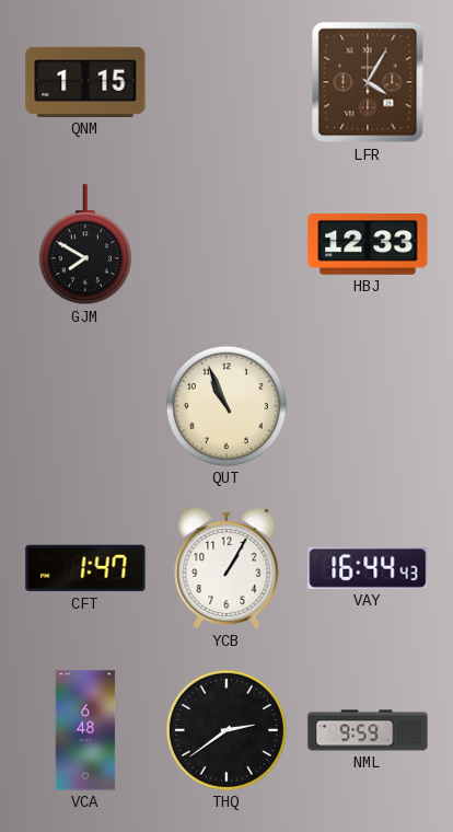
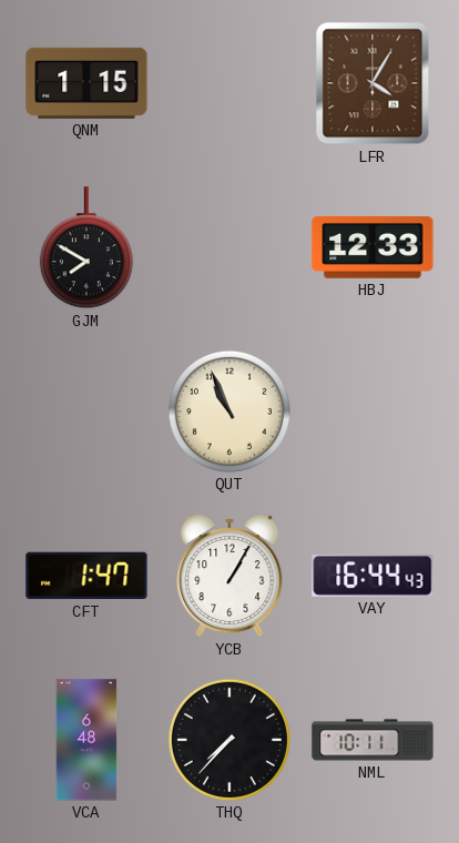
THQ: 2:39 -> 7:37
NML: 9:59 -> 10:11
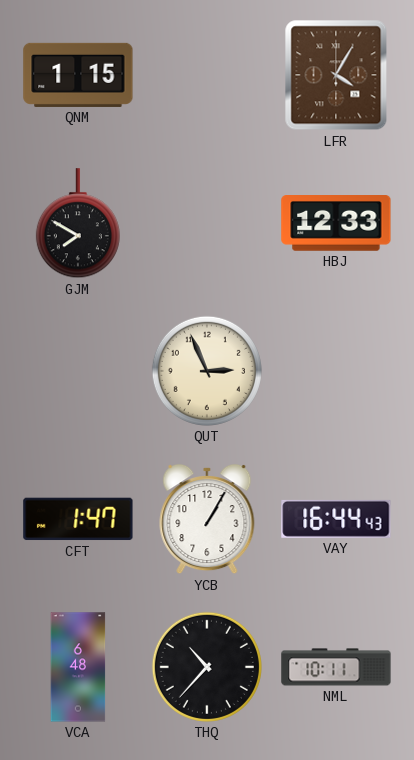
QUT: 10:56 -> 2:56
THQ: 7:37 -> 10:37
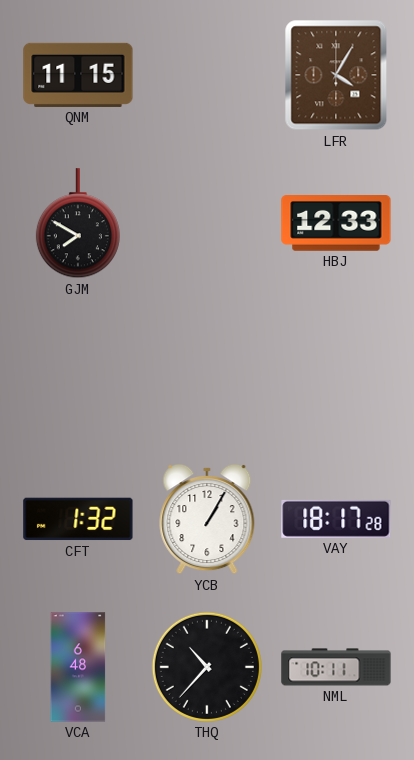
QNM: 1:15 -> 11:15
QUT: 2:56 -> none
CFT: 1:47 -> 1:32
VAY: 16:44 -> 18:17
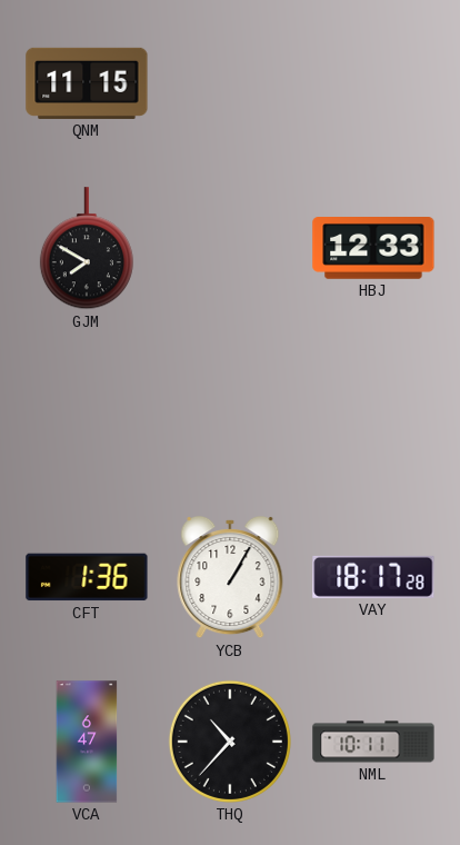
LFR: 4:05 -> none
CFT: 1:32 -> 1:36
VCA: 6:48 -> 6:47
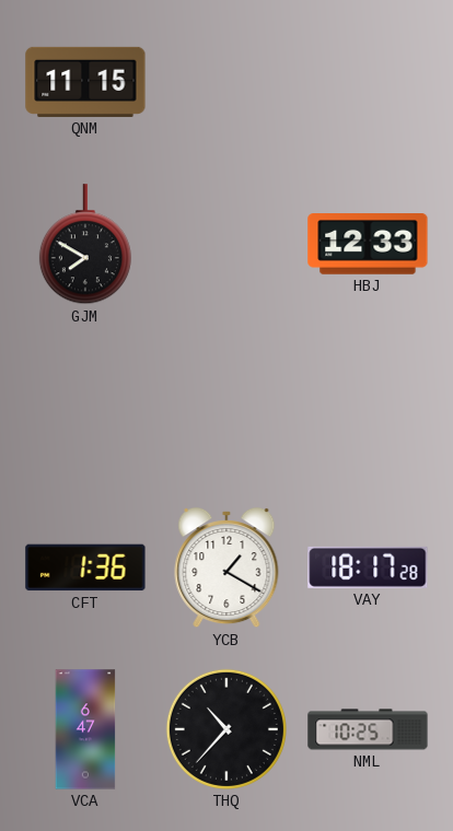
YCB: 1:05 -> 1:20
NML: 10:11 -> 10:25
